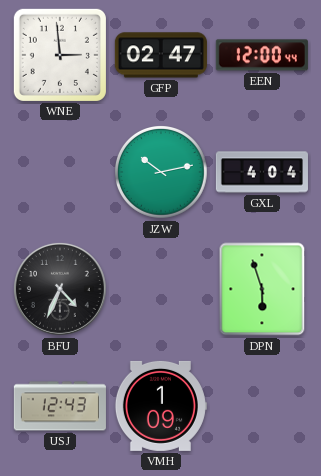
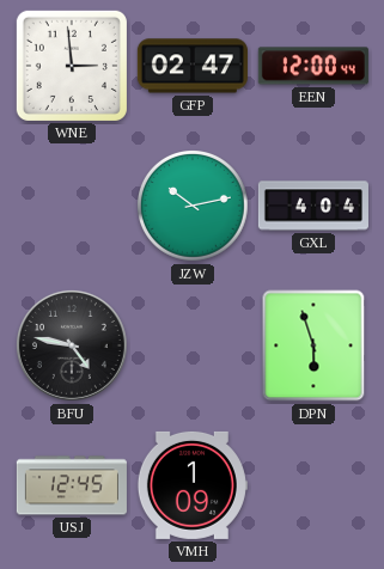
BFU: 4:34 -> 4:47
USJ: 12:43 -> 12:45
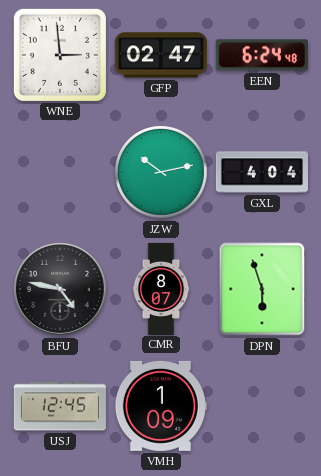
EEN: 12:00 -> 6:24
CMR: none -> 8:07
